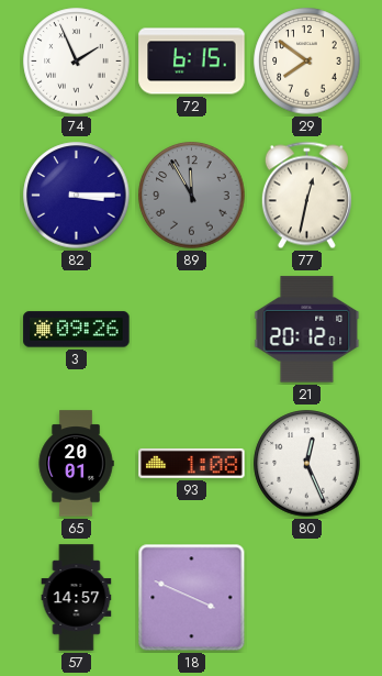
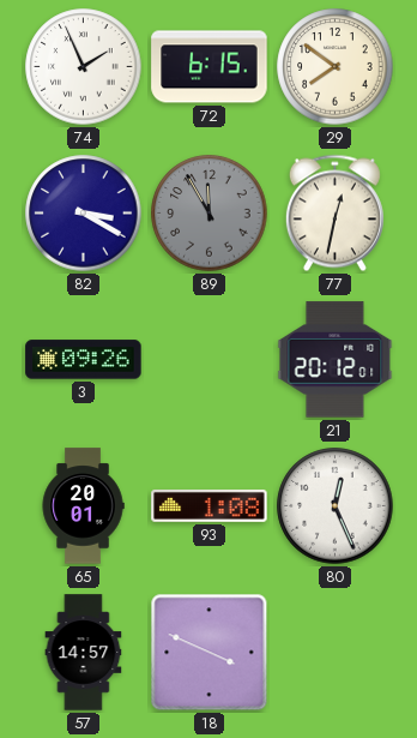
82: 3:15 -> 3:20
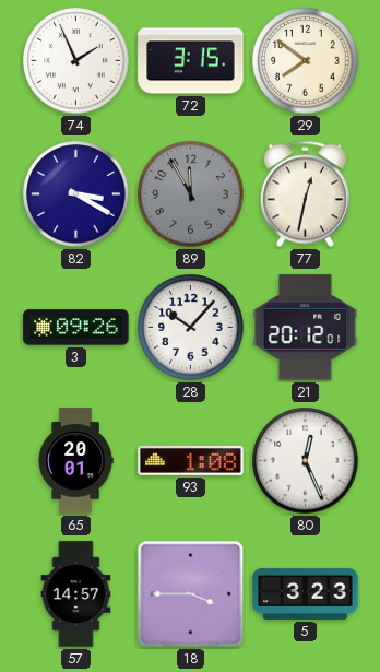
72: 6:15 -> 3:15
28: none -> 10:07
18: 3:49 -> 3:45
5: none -> 3:23
